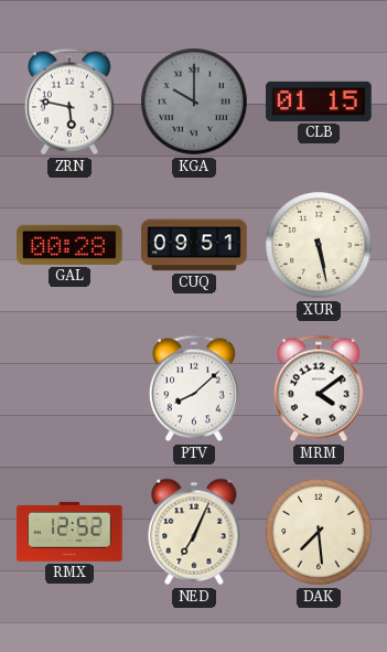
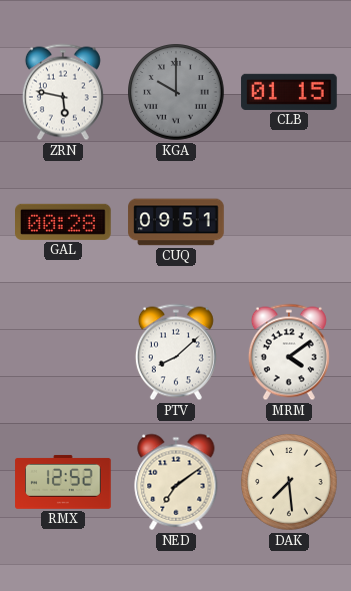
XUR: 5:28 -> none
NED: 7:04 -> 7:09
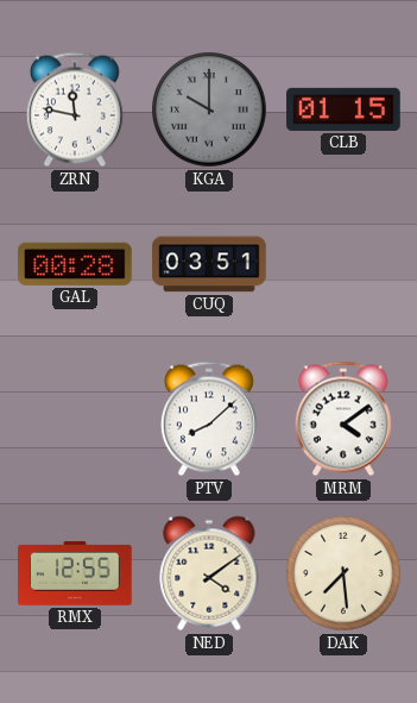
ZRN: 5:47 -> 11:47
CUQ: 09:51 -> 03:51
RMX: 12:52 -> 12:55
NED: 7:09 -> 4:09
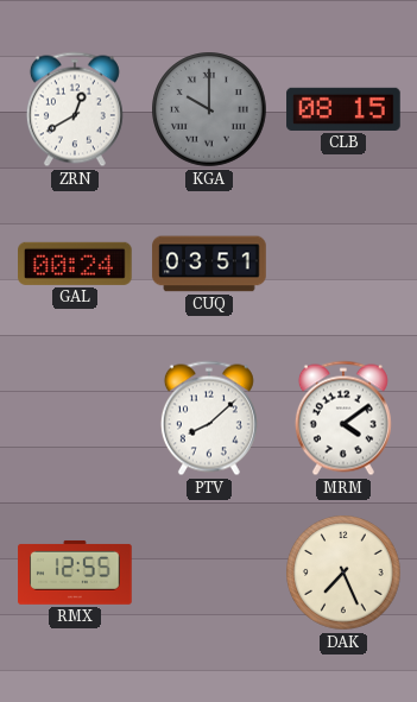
ZRN: 11:47 -> 12:40
CLB: 01:15 -> 08:15
GAL: 00:28 -> 00:24
NED: 4:09 -> none
DAK: 7:29 -> 7:26
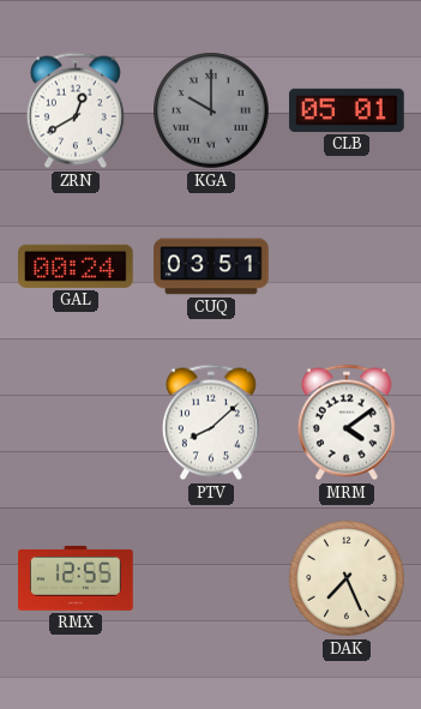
CLB: 08:15 -> 05:01
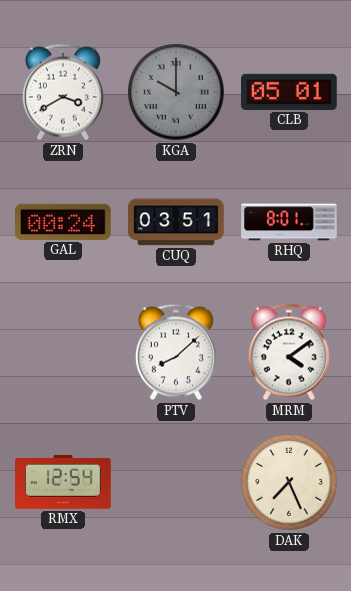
ZRN: 12:40 -> 3:40
RHQ: none -> 8:01
RMX: 12:55 -> 12:54
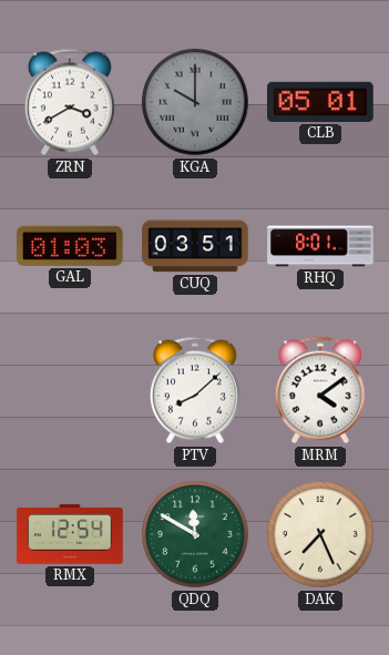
GAL: 00:24 -> 01:03
QDQ: none -> 11:50
